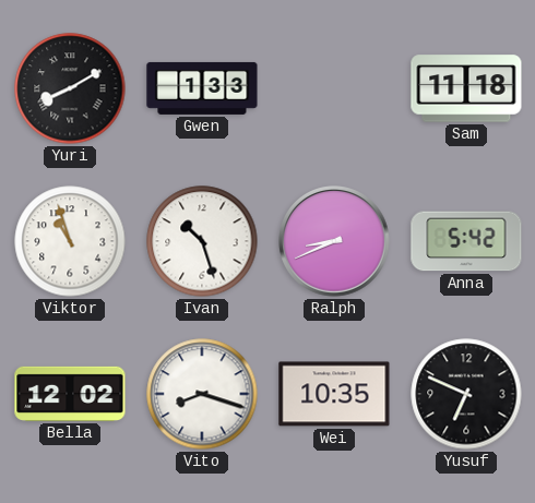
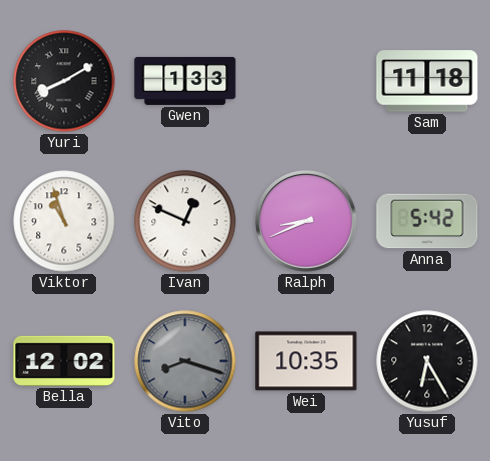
Ivan: 10:27 -> 12:49
Vito dial: white -> grey
Yusuf: 6:49 -> 6:25
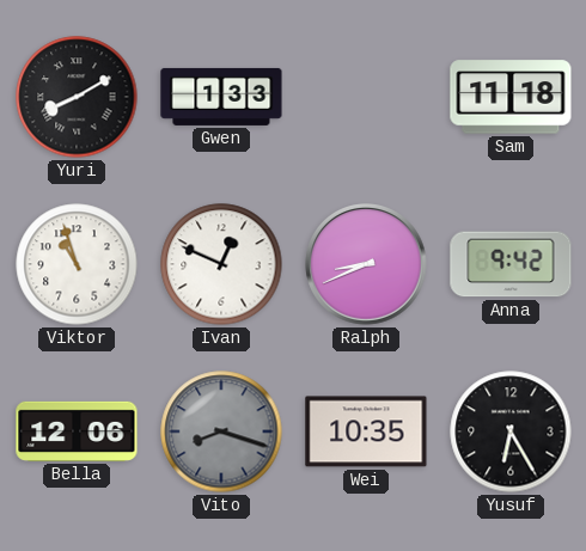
Anna: 5:42 -> 9:42
Bella: 12:02 -> 12:06
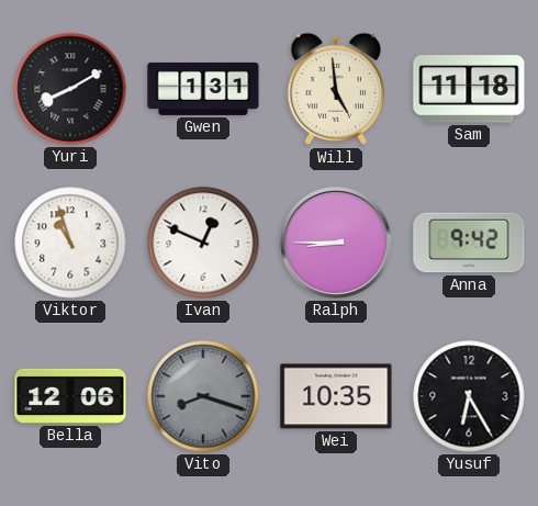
Gwen: 1:33 -> 1:31
Will: none -> 4:59
Ralph: 8:41 -> 8:45
